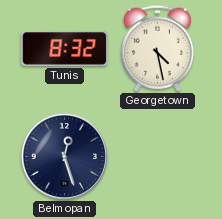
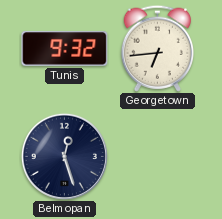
Tunis: 8:32 -> 9:32
Georgetown: 4:28 -> 6:44
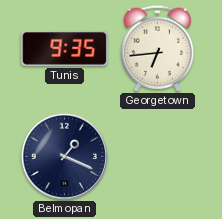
Tunis: 9:32 -> 9:35
Belmopan: 12:27 -> 1:19
